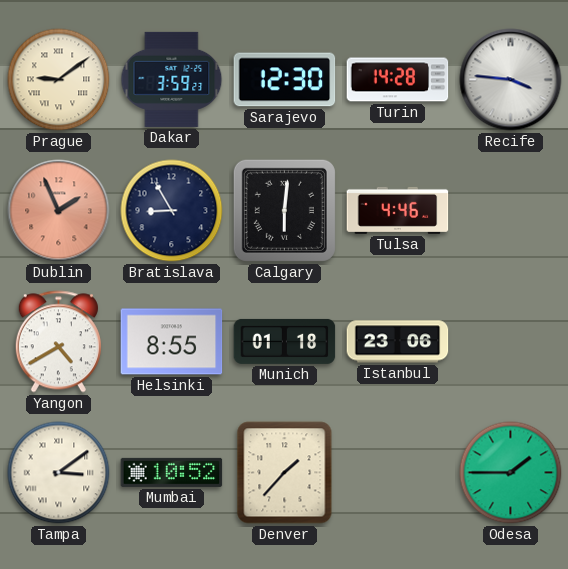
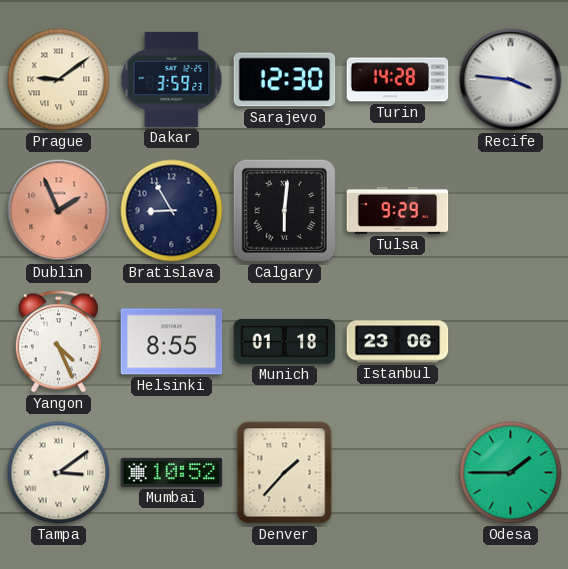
Tulsa: 4:46 -> 9:29
Yangon: 4:40 -> 4:26
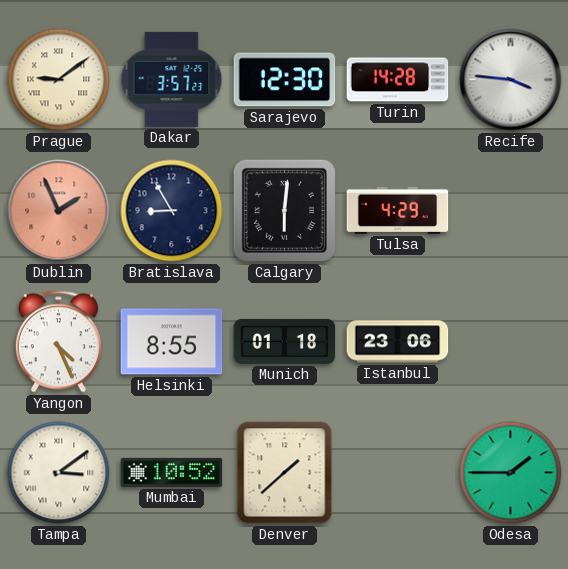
Dakar: 3:59 -> 3:57
Tulsa: 9:29 -> 4:29
Denver: 1:37 -> 1:38
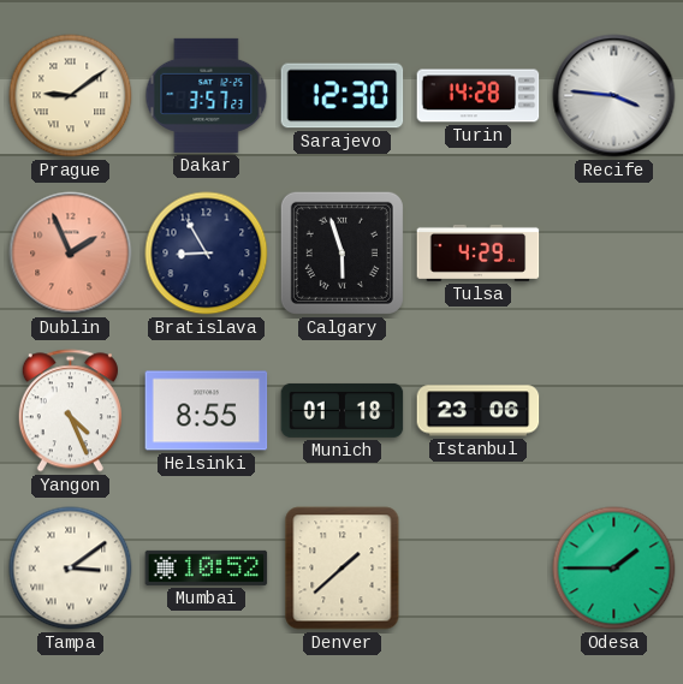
Calgary: 6:01 -> 5:57
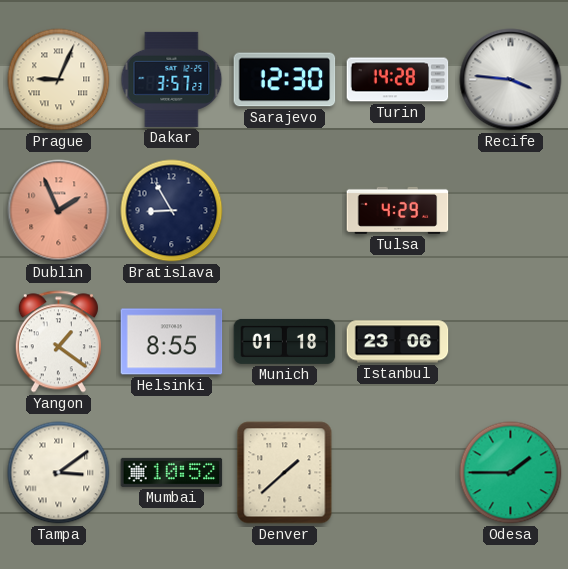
Prague: 9:09 -> 9:04
Calgary: 5:57 -> none
Yangon: 4:26 -> 1:21
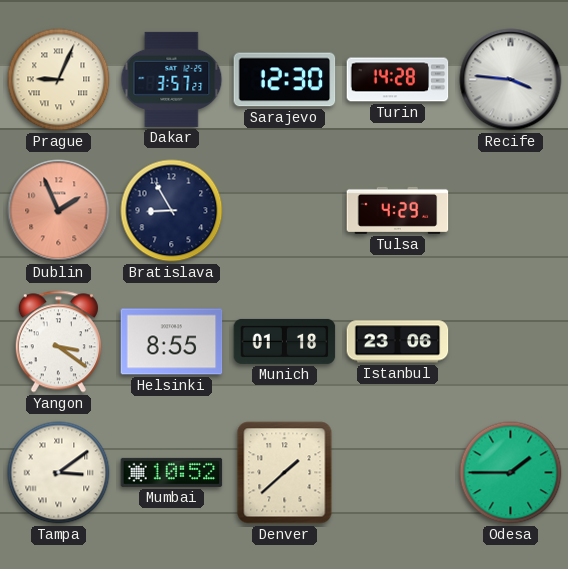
Yangon: 1:21 -> 3:21
